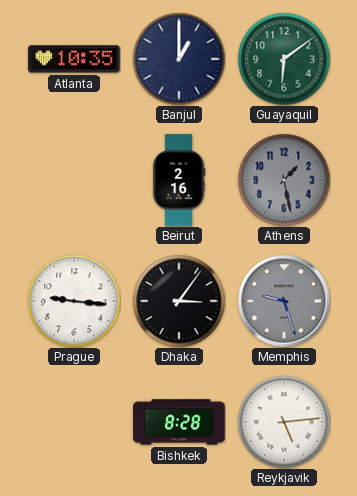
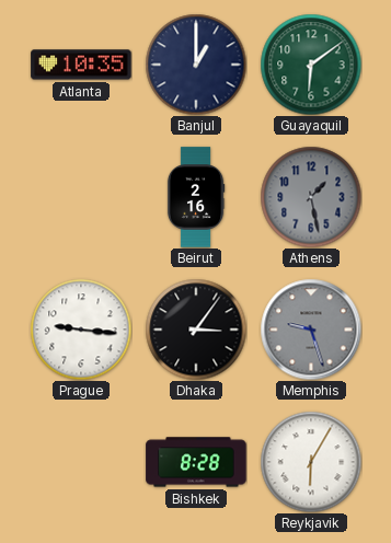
Reykjavik: 5:14 -> 6:05
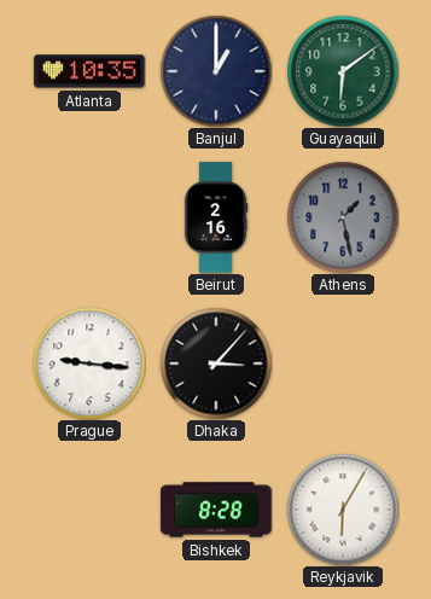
Dhaka: 3:06 -> 3:07
Memphis: 9:27 -> none
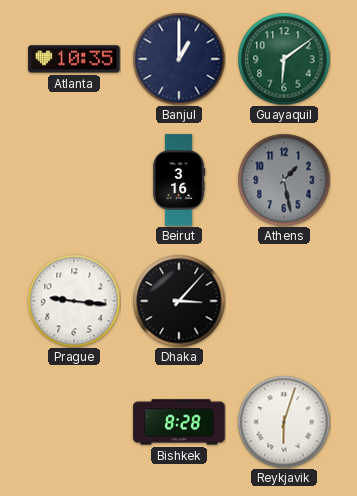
Beirut: 2:16 -> 3:16
Reykjavik: 6:05 -> 6:03
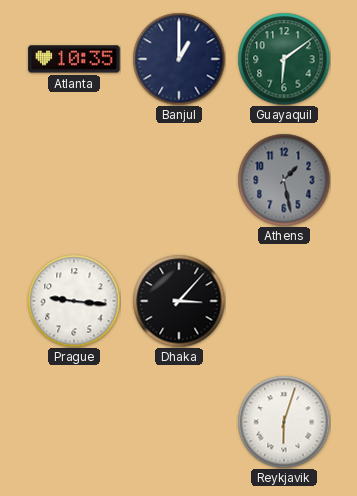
Beirut: 3:16 -> none
Bishkek: 8:28 -> none
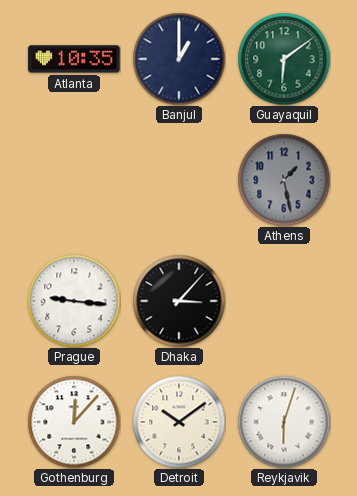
Gothenburg: none -> 12:07
Detroit: none -> 10:09
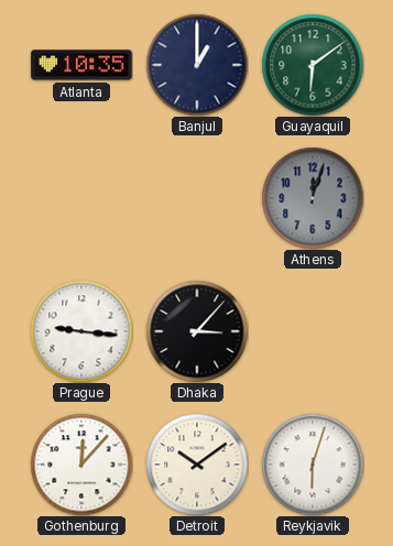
Athens: 1:28 -> 12:03
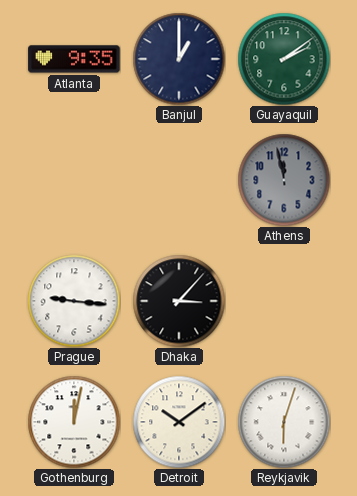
Atlanta: 10:35 -> 9:35
Guayaquil: 6:09 -> 2:09
Athens: 12:03 -> 11:58
Gothenburg: 12:07 -> 12:02
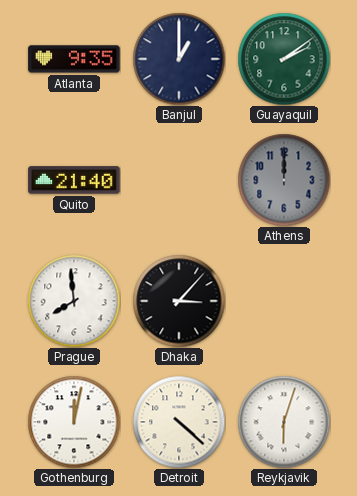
Quito: none -> 21:40
Athens: 11:58 -> 12:00
Prague: 9:16 -> 7:59
Detroit: 10:09 -> 4:22
